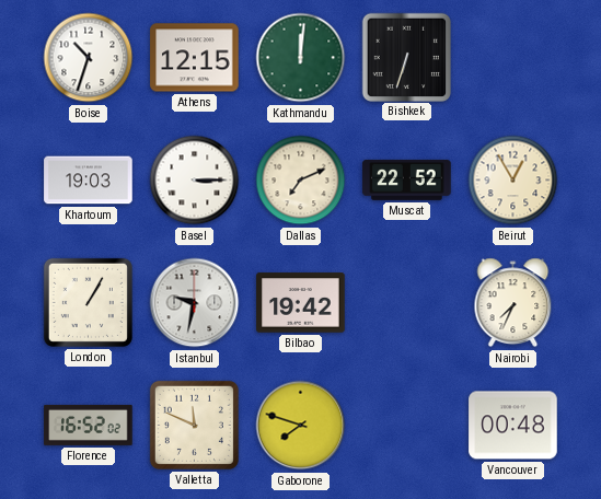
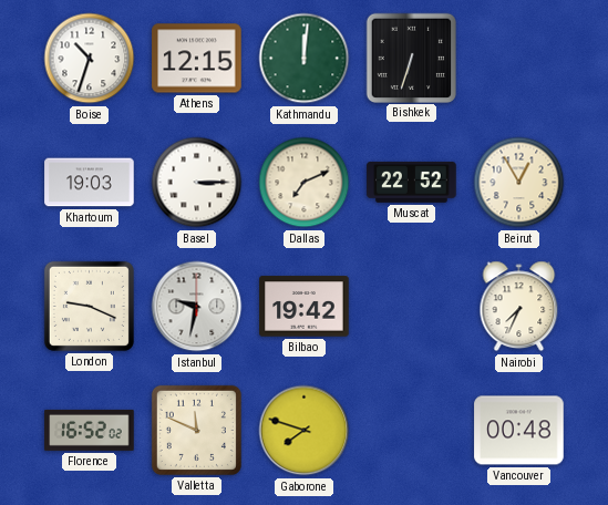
London: 1:05 -> 9:19
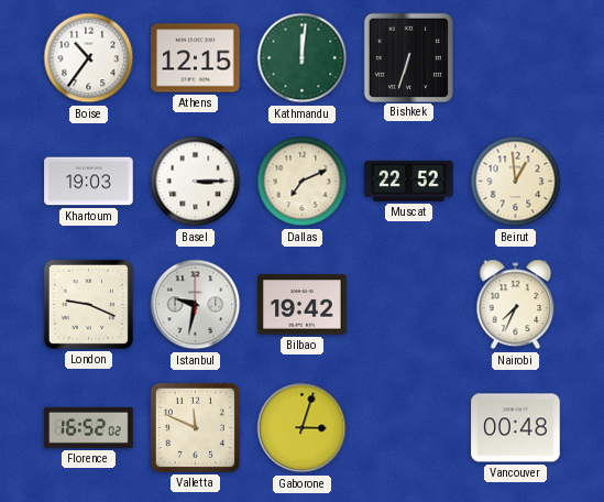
Boise: 10:33 -> 10:36
Beirut: 12:55 -> 12:59
Gaborone: 7:48 -> 3:03
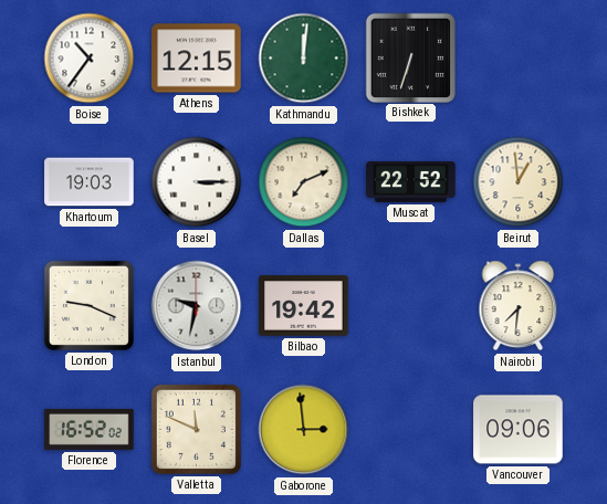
Nairobi: 7:34 -> 7:31
Gaborone: 3:03 -> 2:59
Vancouver: 00:48 -> 09:06
